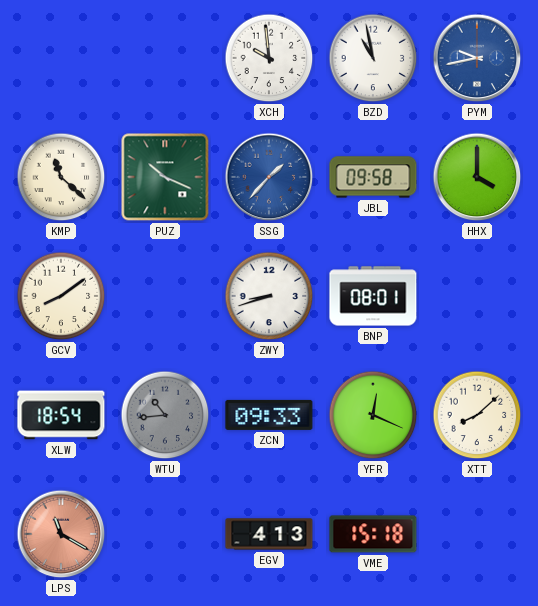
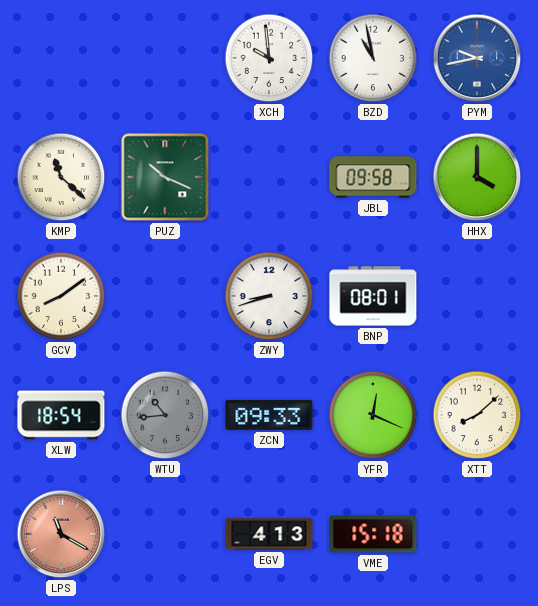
SSG: 1:37 -> none
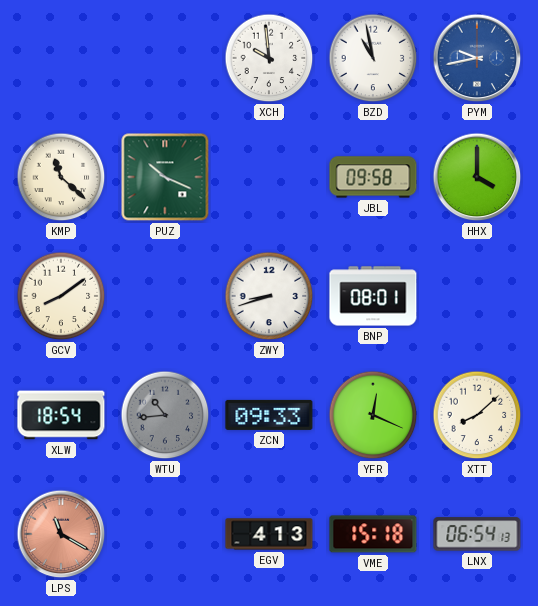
LNX: none -> 06:54
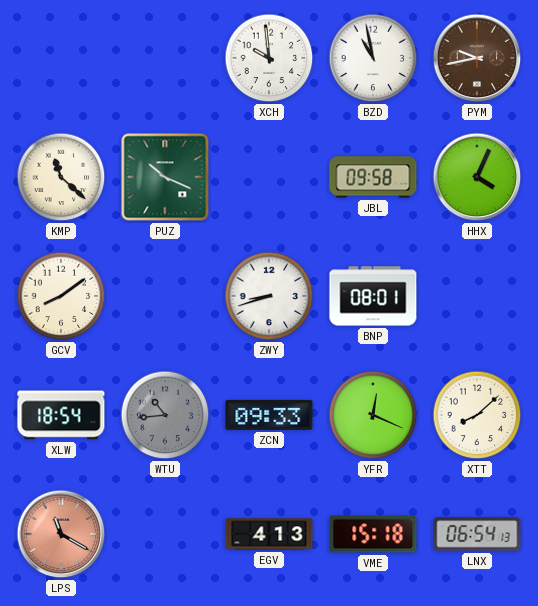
PYM dial: blue -> brown
HHX: 4:00 -> 4:04
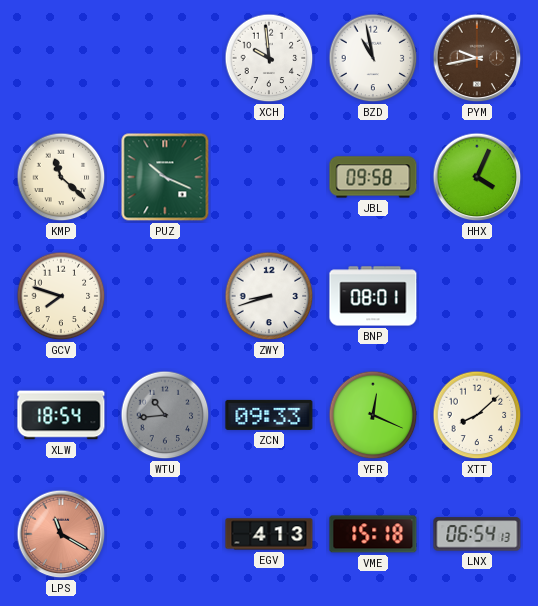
GCV: 8:09 -> 7:48
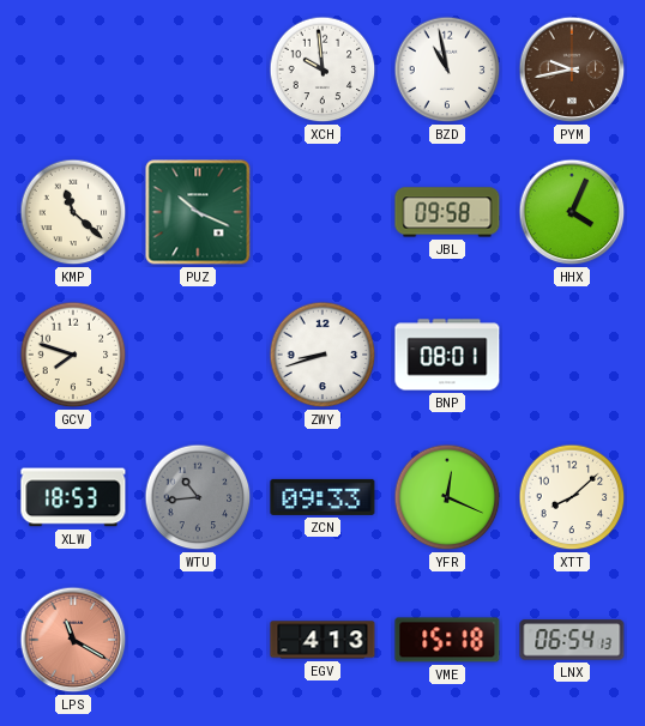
XLW: 18:54 -> 18:53
